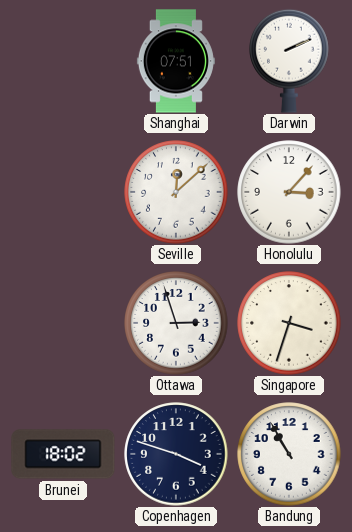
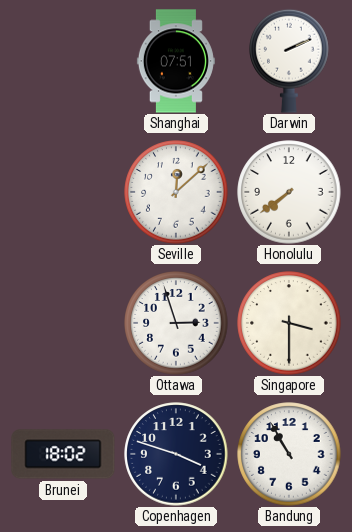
Honolulu: 3:07 -> 7:39
Singapore: 3:33 -> 3:30
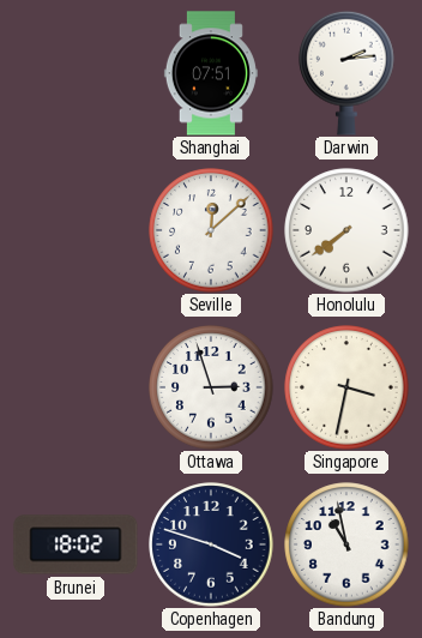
Darwin: 2:11 -> 2:14
Singapore: 3:30 -> 3:32
Bandung: 10:55 -> 10:58
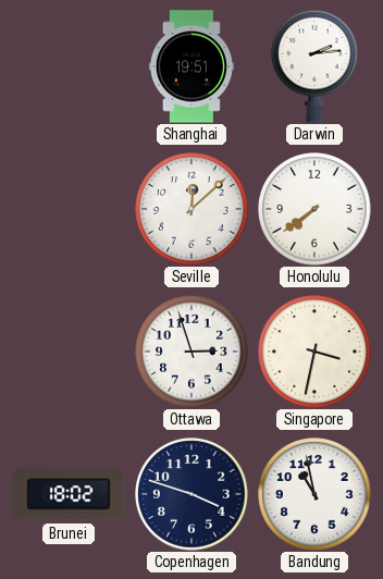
Shanghai: 07:51 -> 19:51
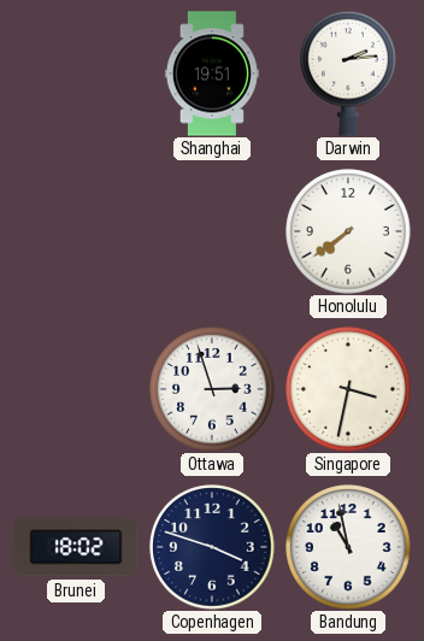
Seville: 12:08 -> none
